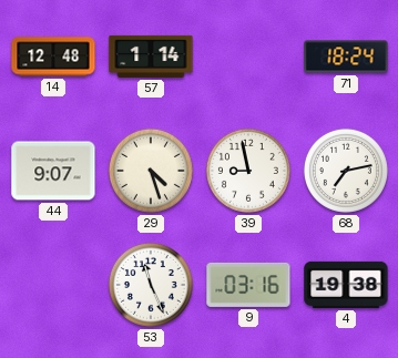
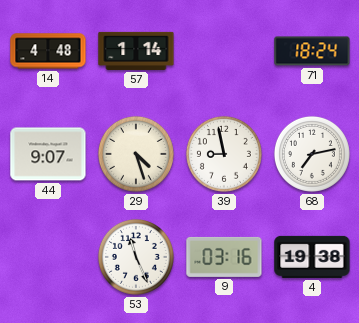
14: 12:48 -> 4:48
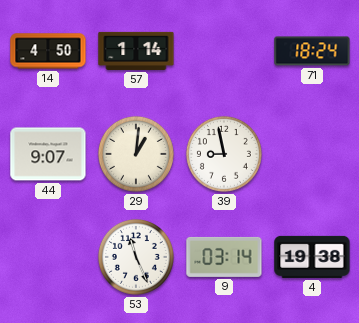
14: 4:48 -> 4:50
29: 4:27 -> 1:01
68: 7:13 -> none
9: 03:16 -> 03:14
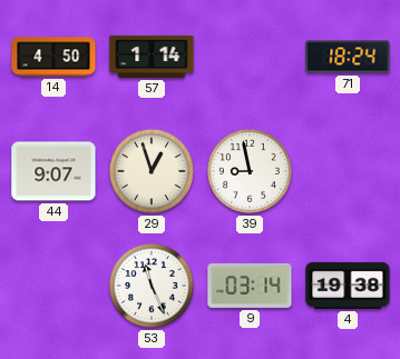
29: 1:01 -> 12:57
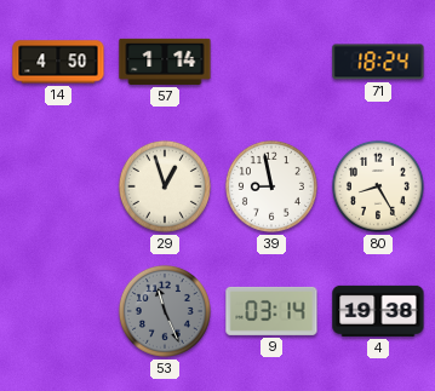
44: 9:07 -> none
80: none -> 8:25
53 dial: white -> grey
